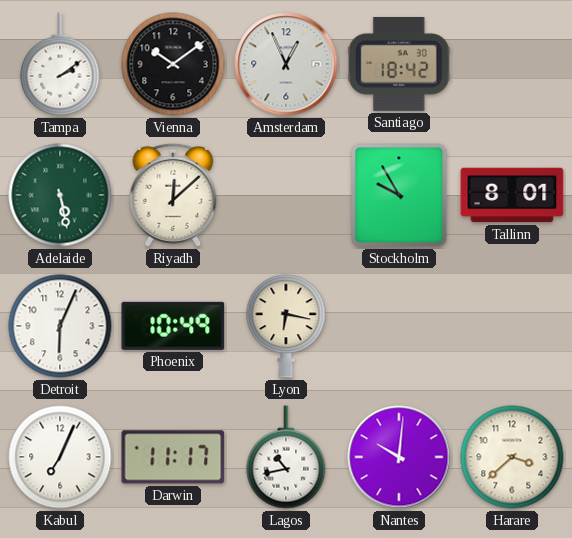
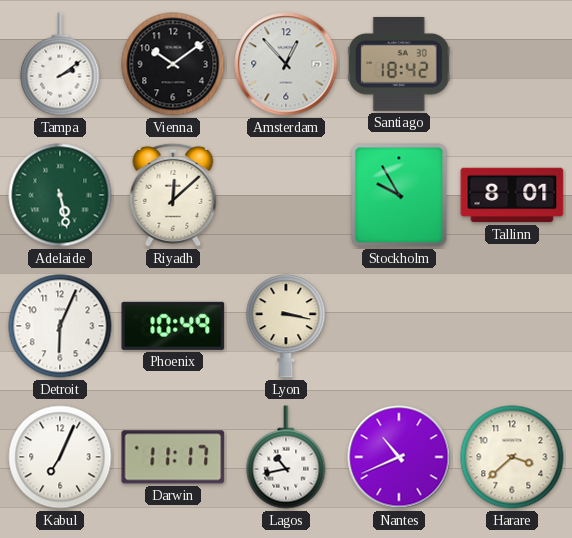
Amsterdam: 12:56 -> 12:53
Lyon: 6:17 -> 3:17
Nantes: 10:01 -> 10:41
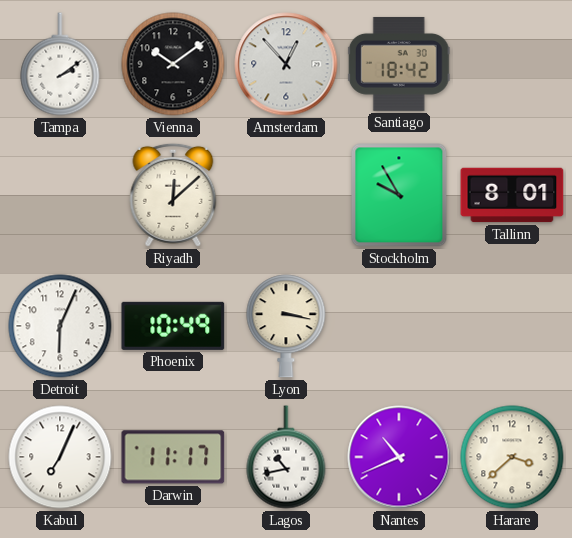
Adelaide: 5:28 -> none
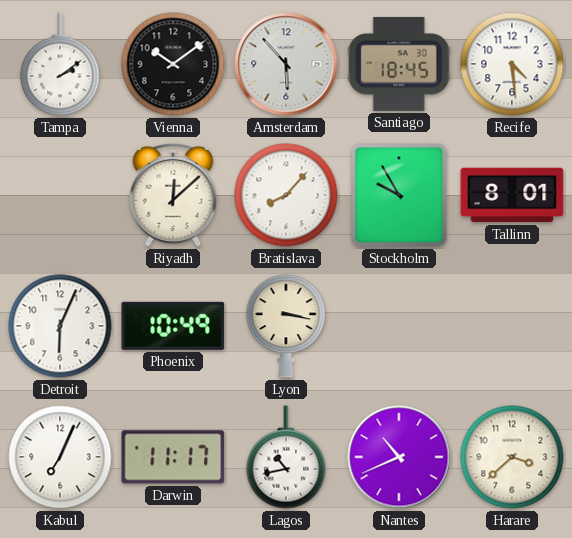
Amsterdam: 12:53 -> 5:53
Santiago: 18:42 -> 18:45
Recife: none -> 4:29
Bratislava: none -> 8:07
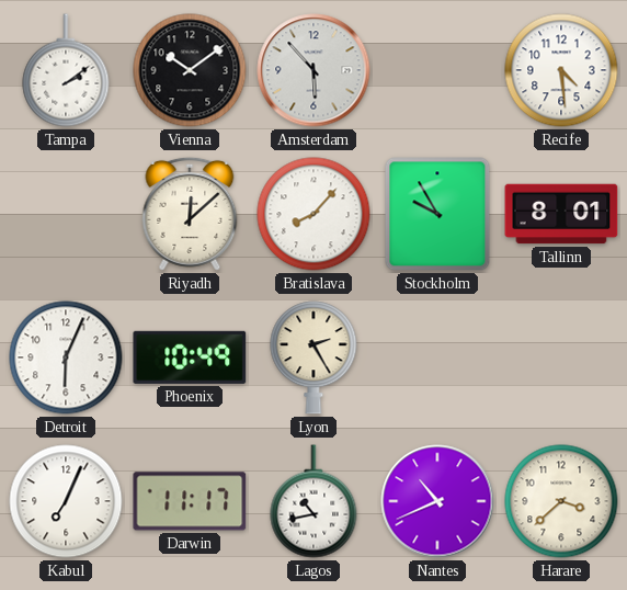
Santiago: 18:45 -> none
Lyon: 3:17 -> 2:25
